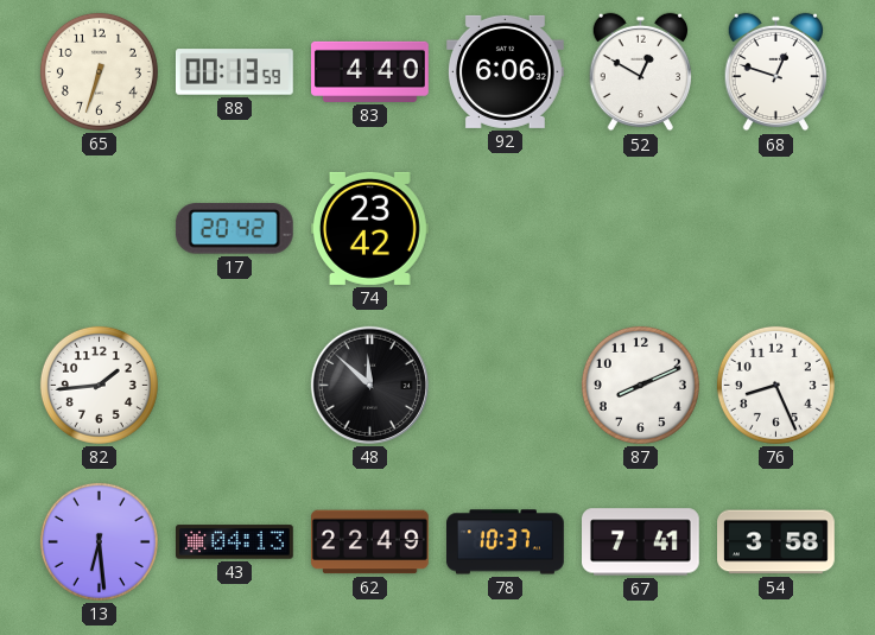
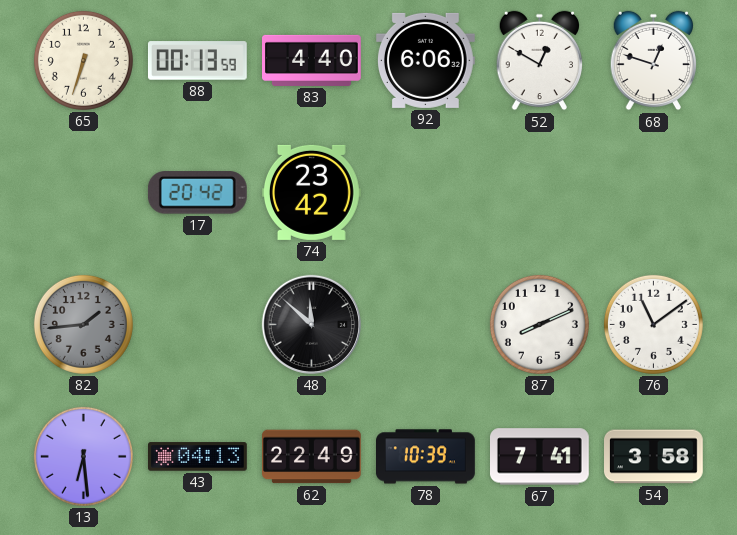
82 dial: white -> grey
76: 8:26 -> 11:09
78: 10:37 -> 10:39
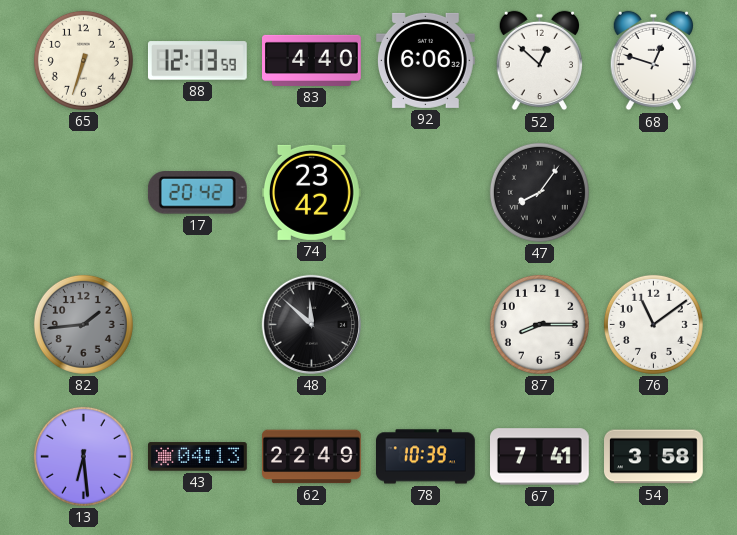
88: 00:13 -> 12:13
52: 12:50 -> 12:52
47: none -> 8:06
87: 8:11 -> 8:15
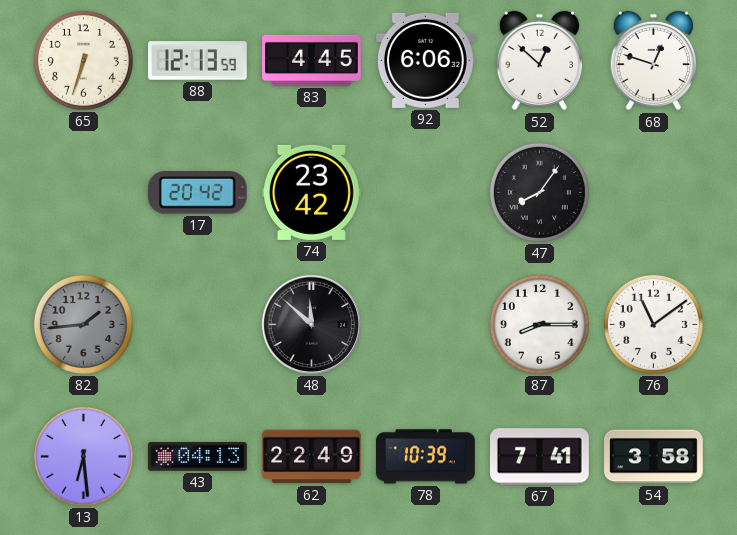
83: 4:40 -> 4:45
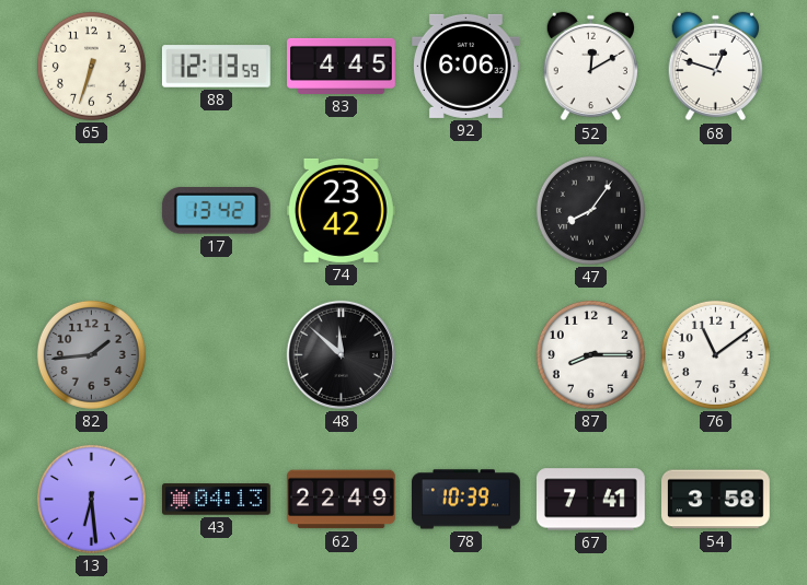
52: 12:52 -> 12:10
17: 20:42 -> 13:42
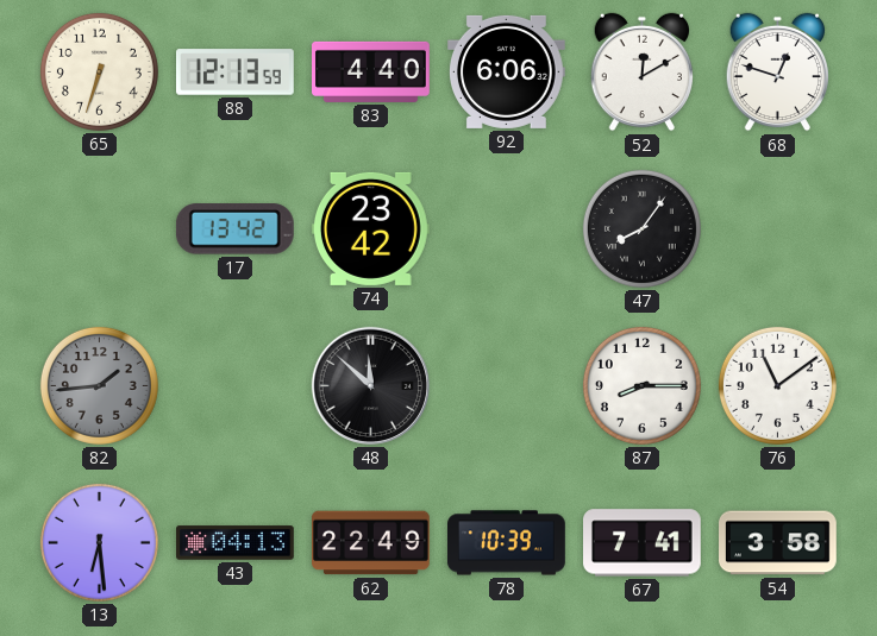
83: 4:45 -> 4:40
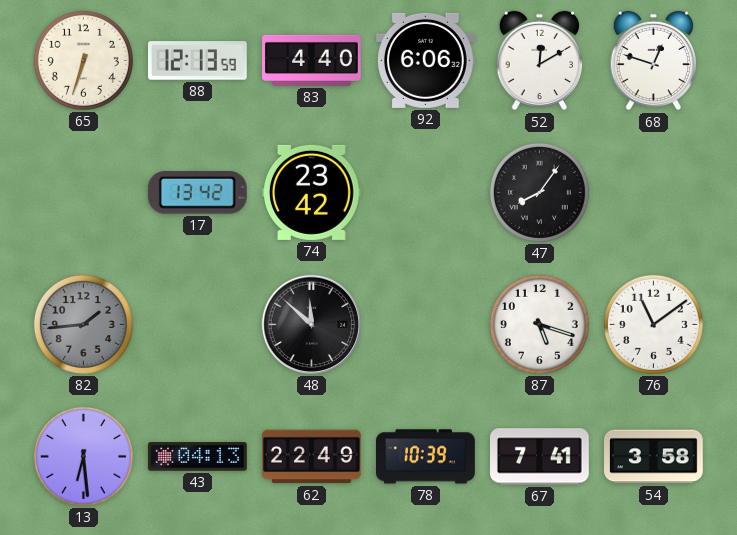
87: 8:15 -> 5:18
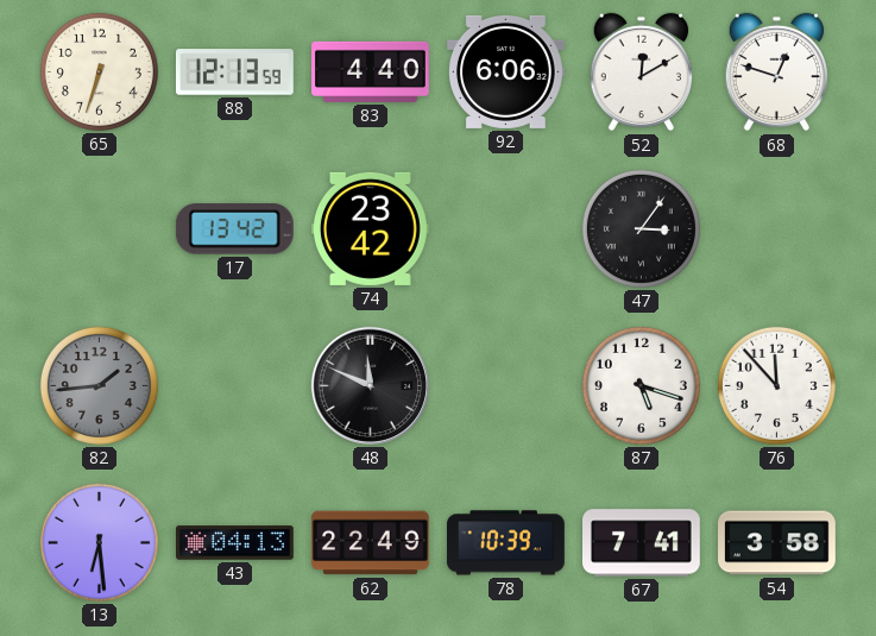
47: 8:06 -> 3:06
48: 11:52 -> 11:49
76: 11:09 -> 11:53
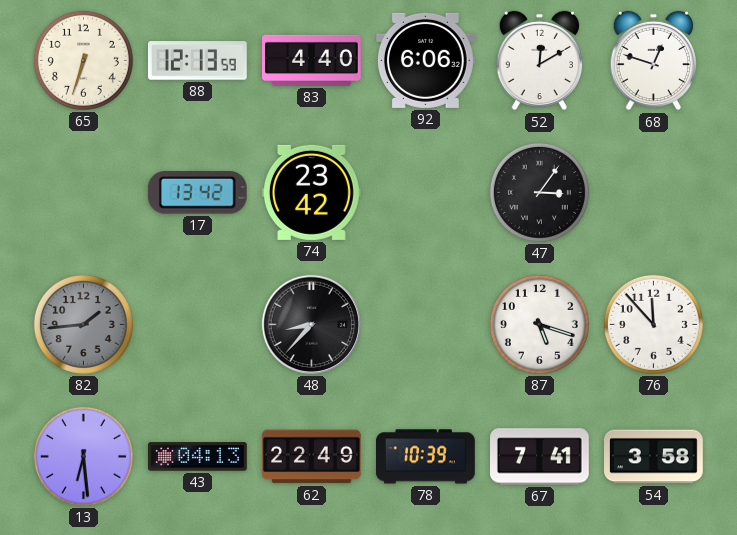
48: 11:49 -> 8:37
